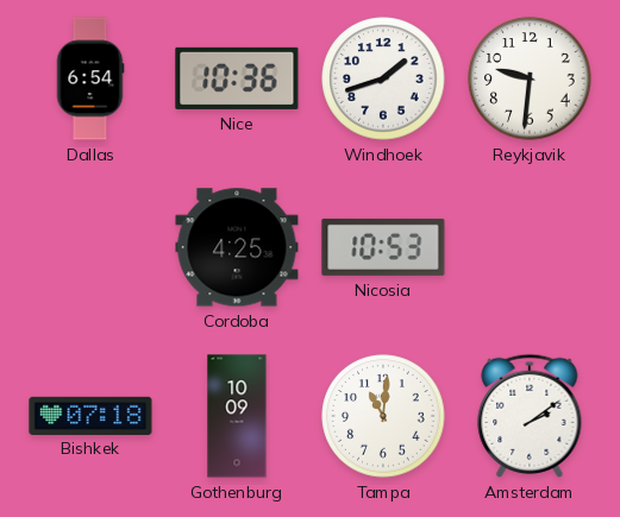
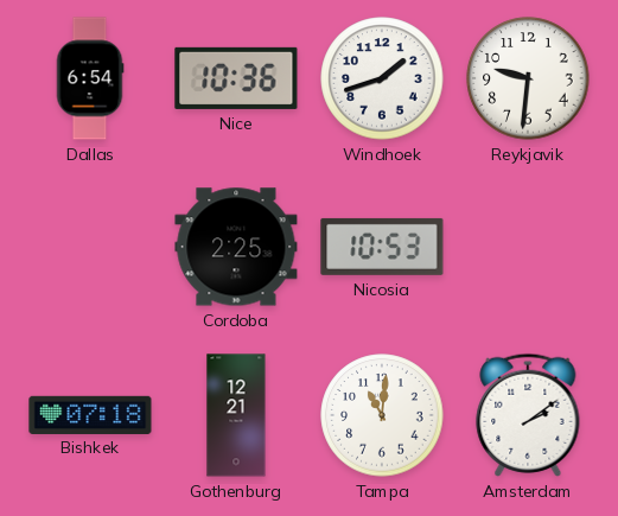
Cordoba: 4:25 -> 2:25
Gothenburg: 10:09 -> 12:21
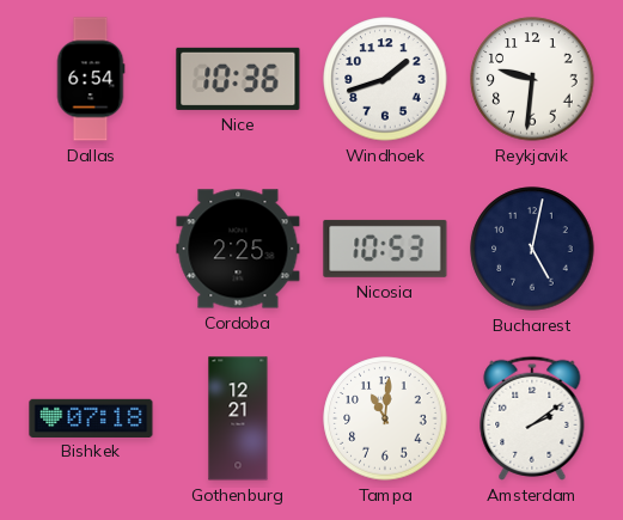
Bucharest: none -> 5:02
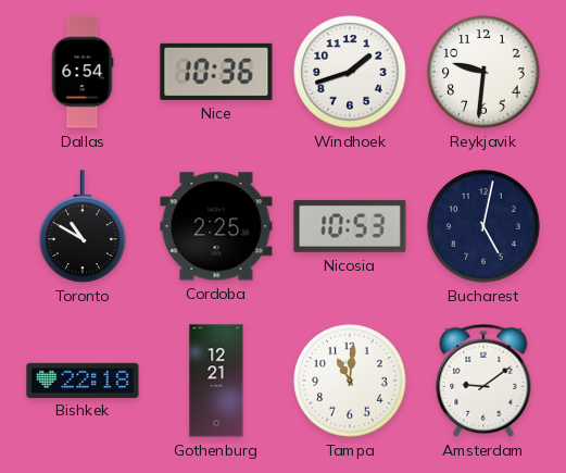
Toronto: none -> 10:50
Bishkek: 07:18 -> 22:18
Amsterdam: 2:09 -> 9:09
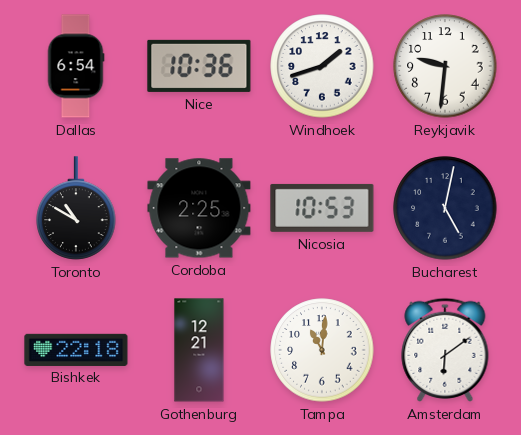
Amsterdam: 9:09 -> 6:09
